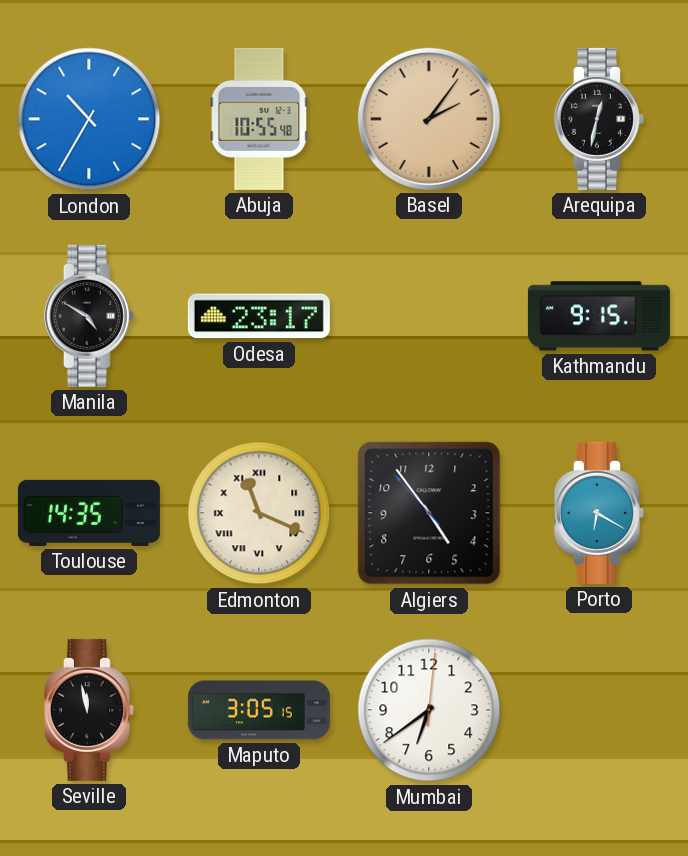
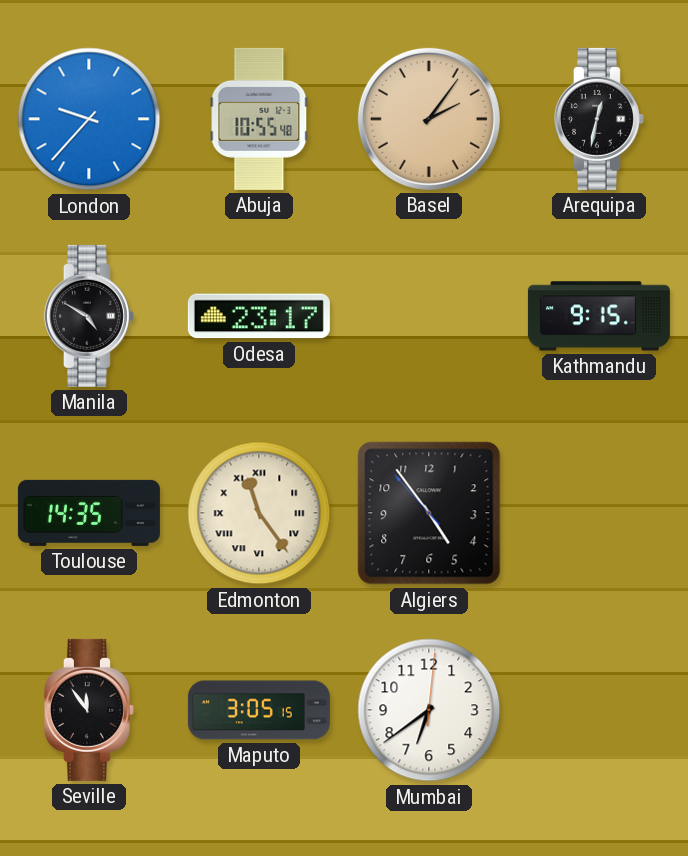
London: 10:35 -> 9:37
Edmonton: 11:19 -> 11:24
Porto: 6:20 -> none
Seville: 11:58 -> 11:54
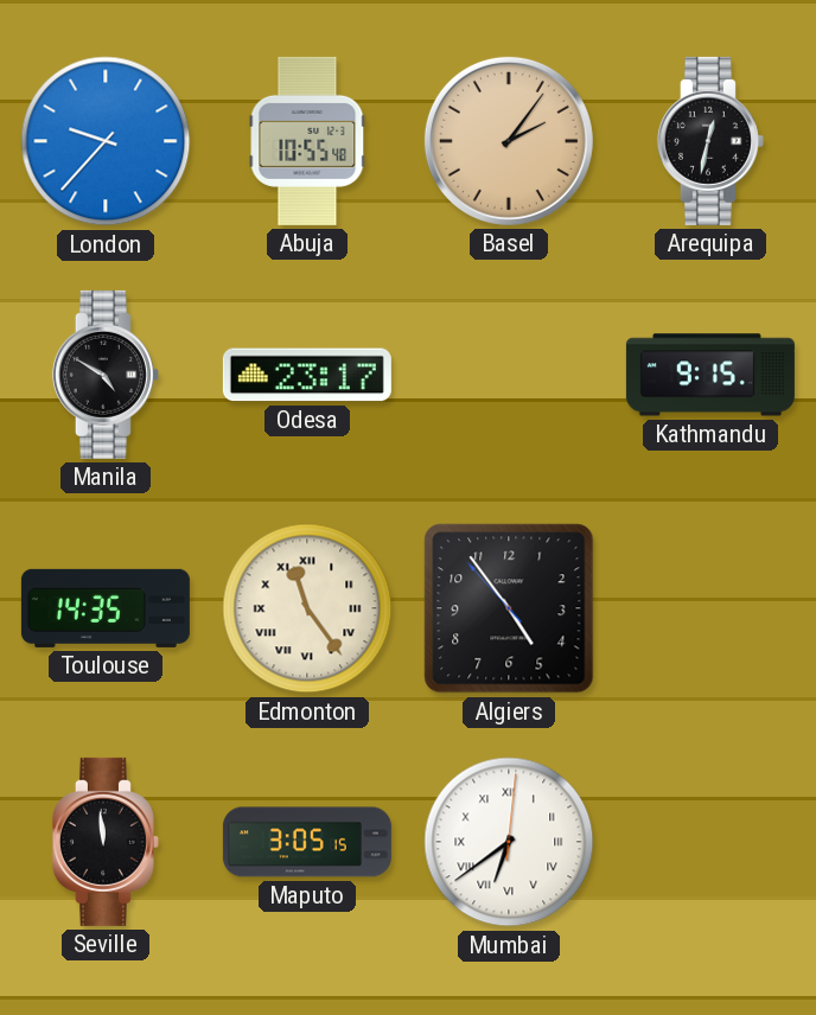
Seville: 11:54 -> 11:59
Mumbai numerals: Arabic -> Roman
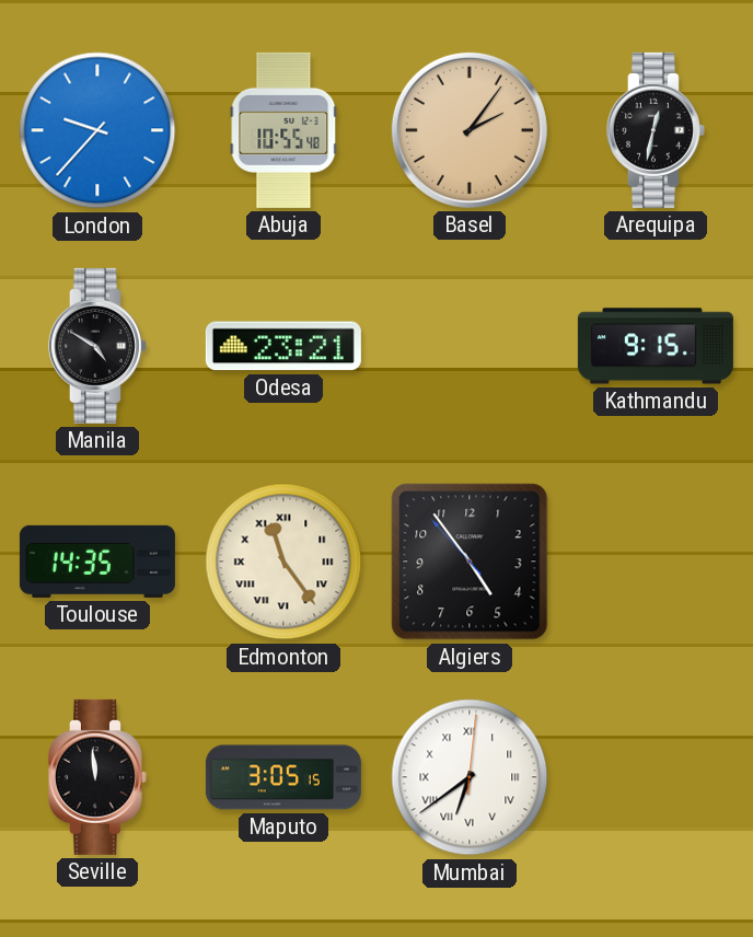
Odesa: 23:17 -> 23:21
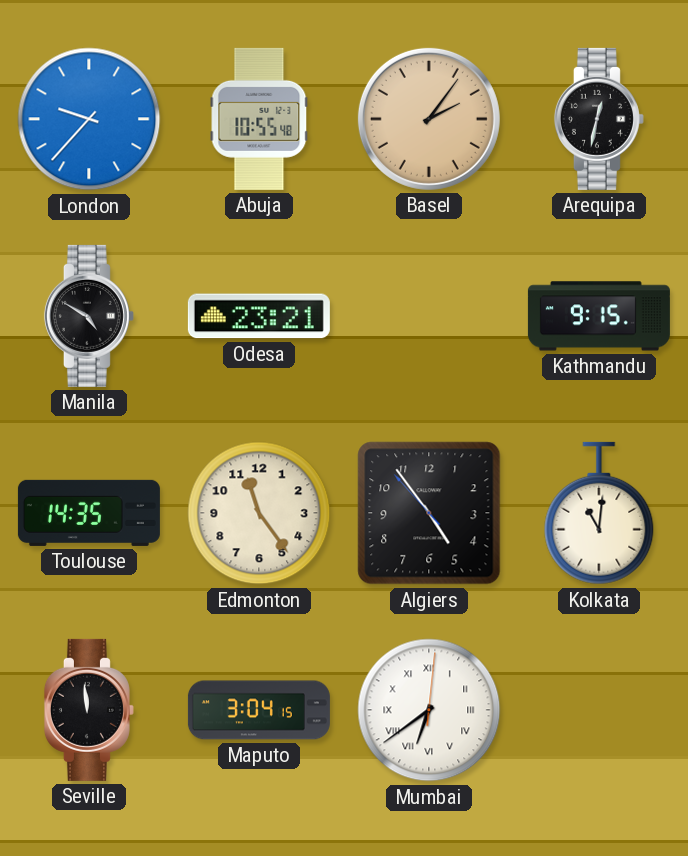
Edmonton numerals: Roman -> Arabic
Kolkata: none -> 11:01
Maputo: 3:05 -> 3:04
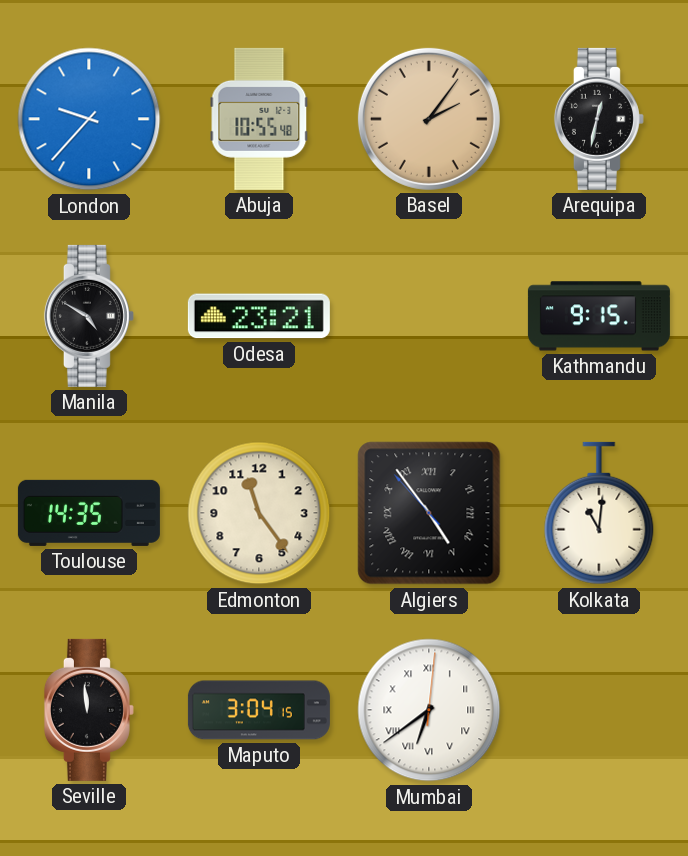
Algiers numerals: Arabic -> Roman
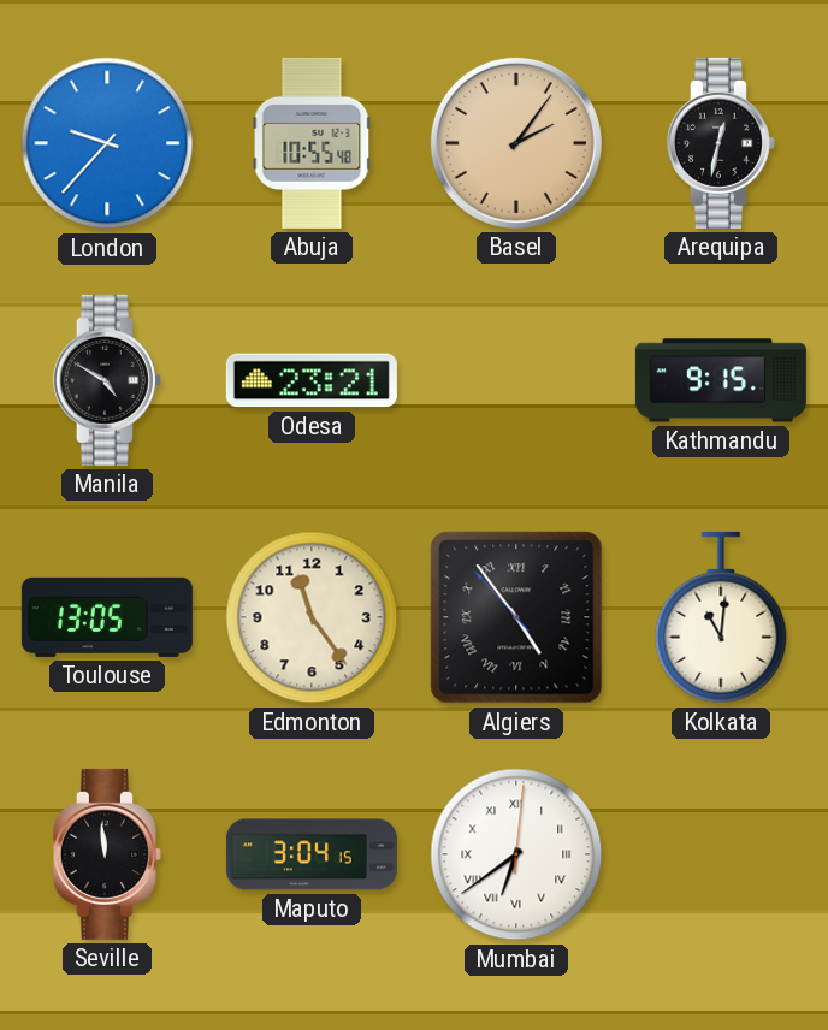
Toulouse: 14:35 -> 13:05
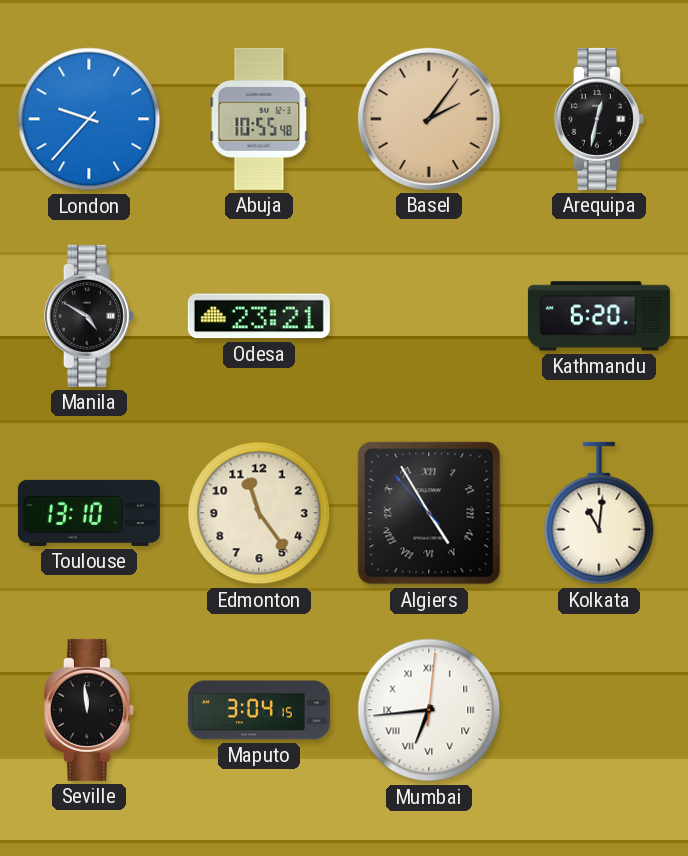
Kathmandu: 9:15 -> 6:20
Toulouse: 13:05 -> 13:10
Algiers: 4:53 -> 4:54
Mumbai: 6:39 -> 6:44
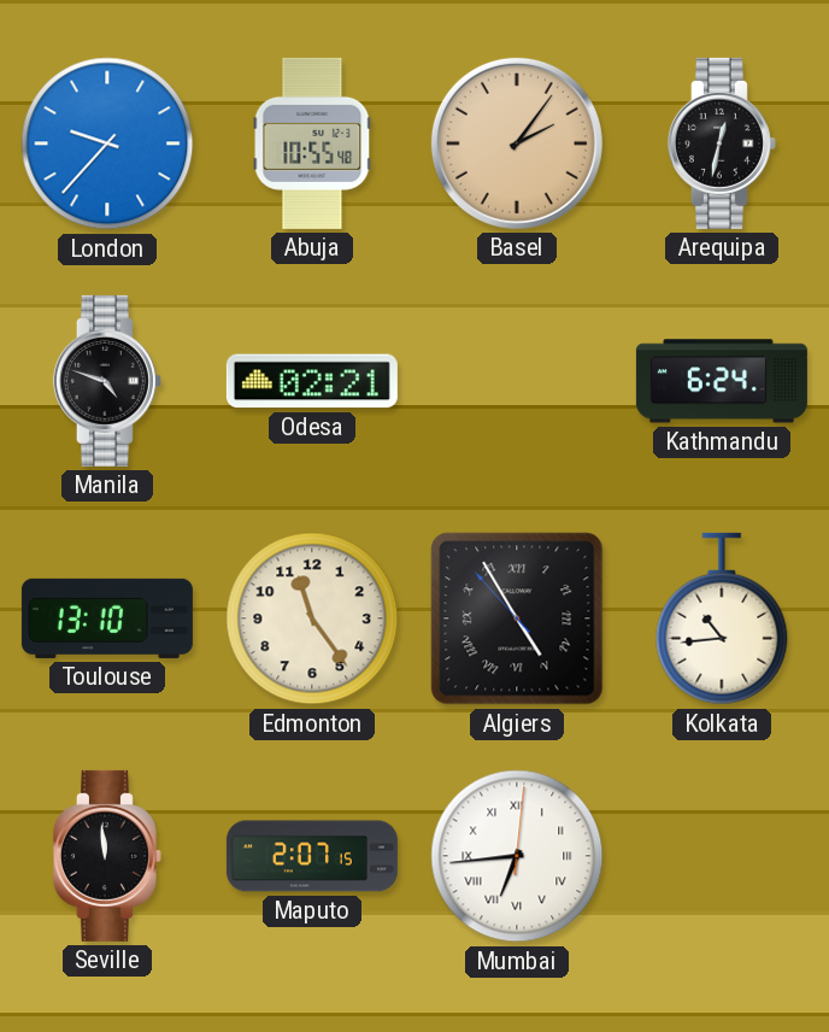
Manila: 4:50 -> 4:48
Odesa: 23:21 -> 02:21
Kathmandu: 6:20 -> 6:24
Kolkata: 11:01 -> 10:44
Maputo: 3:04 -> 2:07
